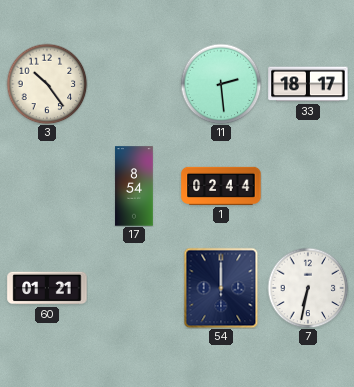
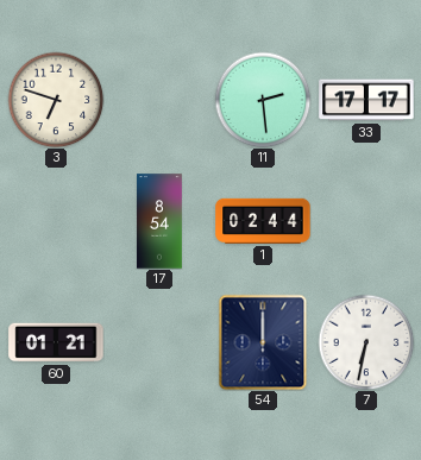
3: 10:24 -> 6:48
33: 18:17 -> 17:17
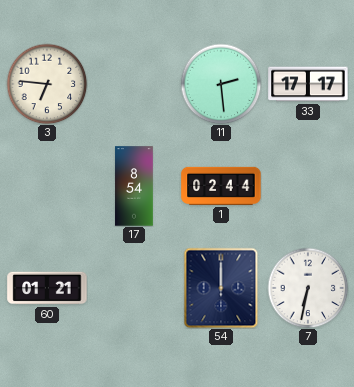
3: 6:48 -> 6:46
